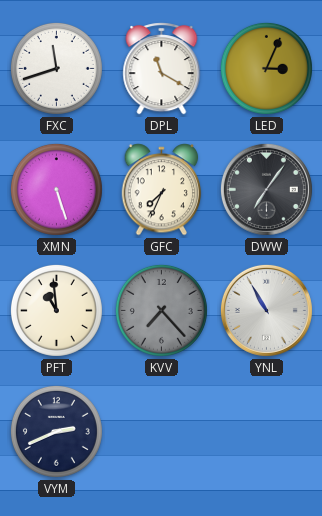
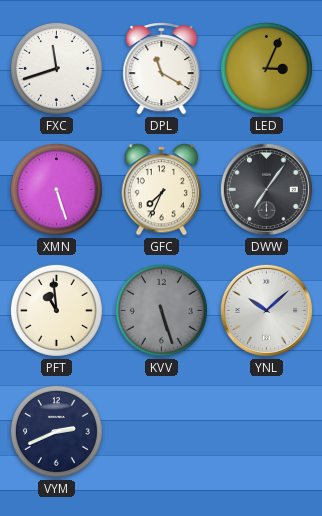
KVV: 7:23 -> 5:27
YNL: 10:55 -> 10:08
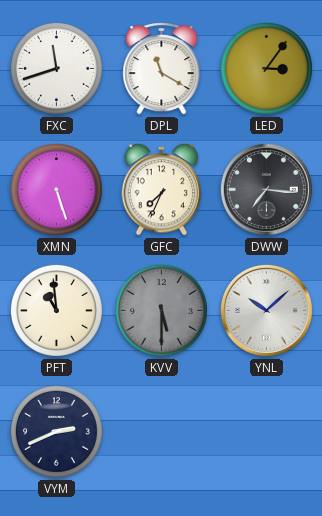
LED: 3:04 -> 3:06
DWW: 7:06 -> 7:16
KVV: 5:27 -> 5:30
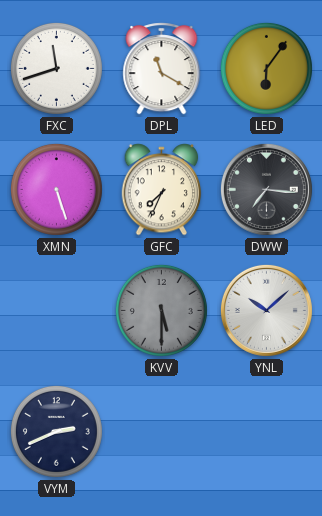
LED: 3:06 -> 6:06
PFT: 10:59 -> none
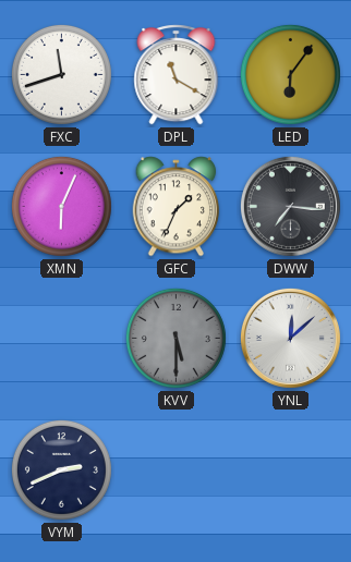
XMN: 5:27 -> 6:04
GFC: 7:34 -> 1:34
YNL: 10:08 -> 12:08
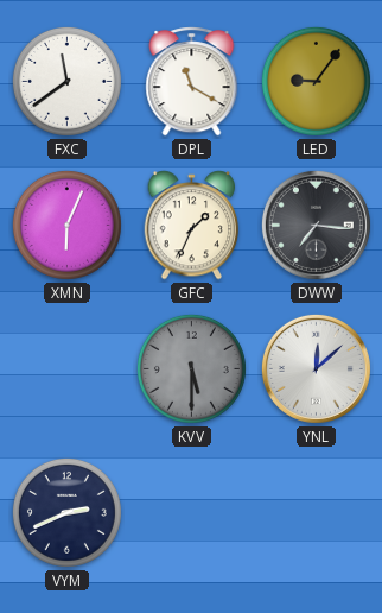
FXC: 11:42 -> 11:39
LED: 6:06 -> 9:06
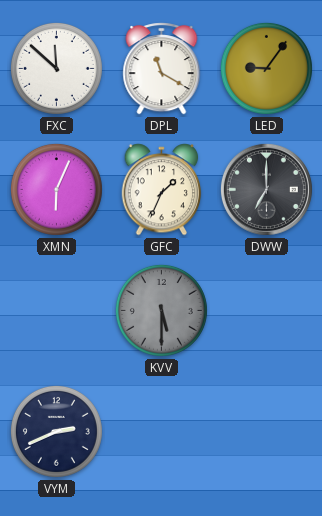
FXC: 11:39 -> 11:52
DWW: 7:16 -> 7:00
YNL: 12:08 -> none
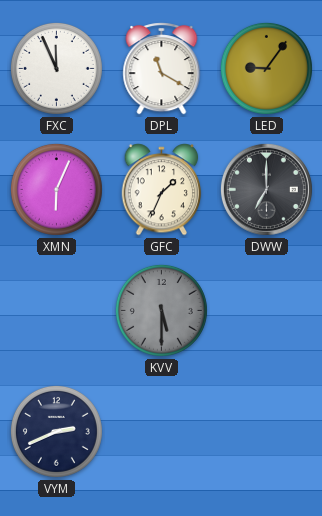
FXC: 11:52 -> 11:56
